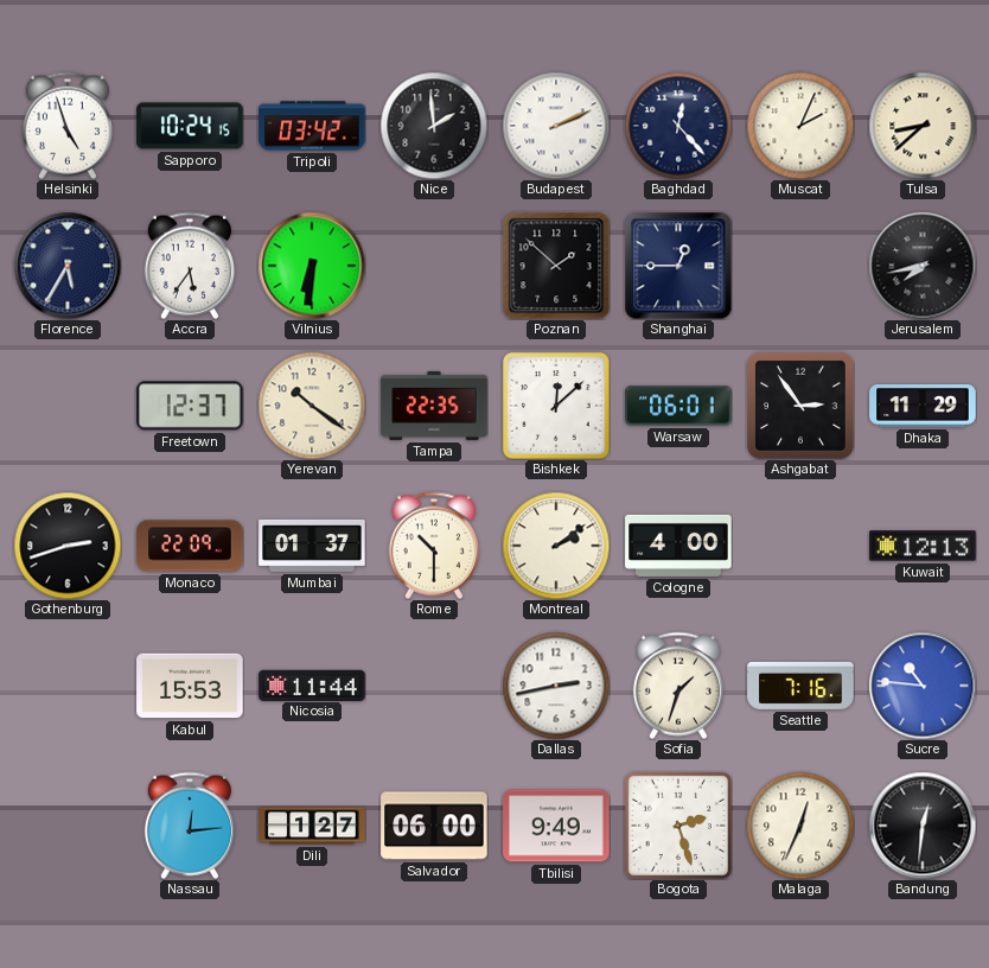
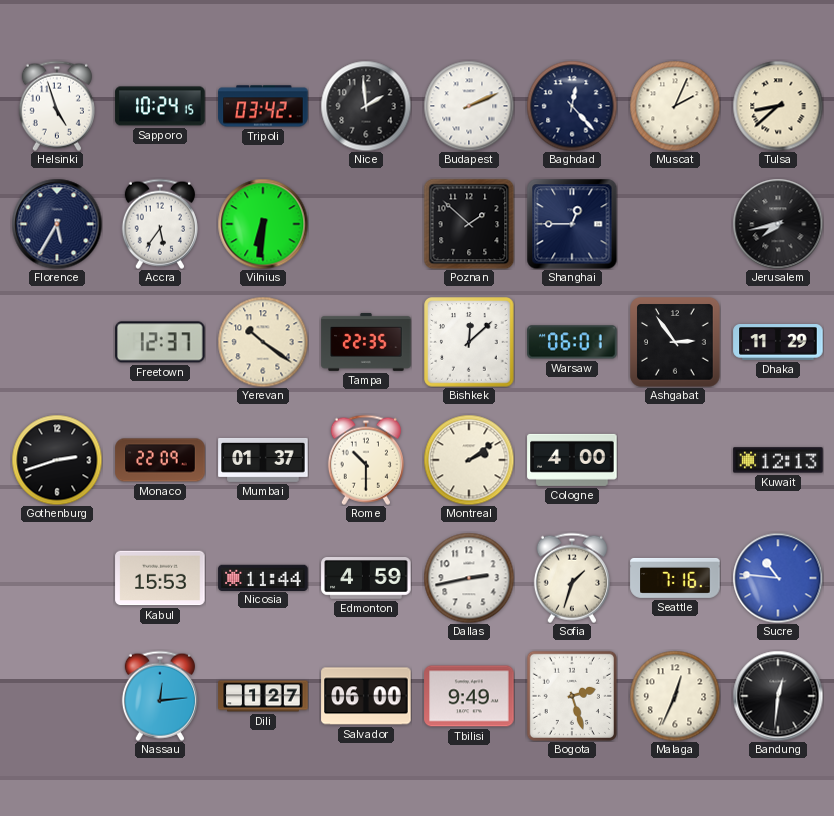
Edmonton: none -> 4:59
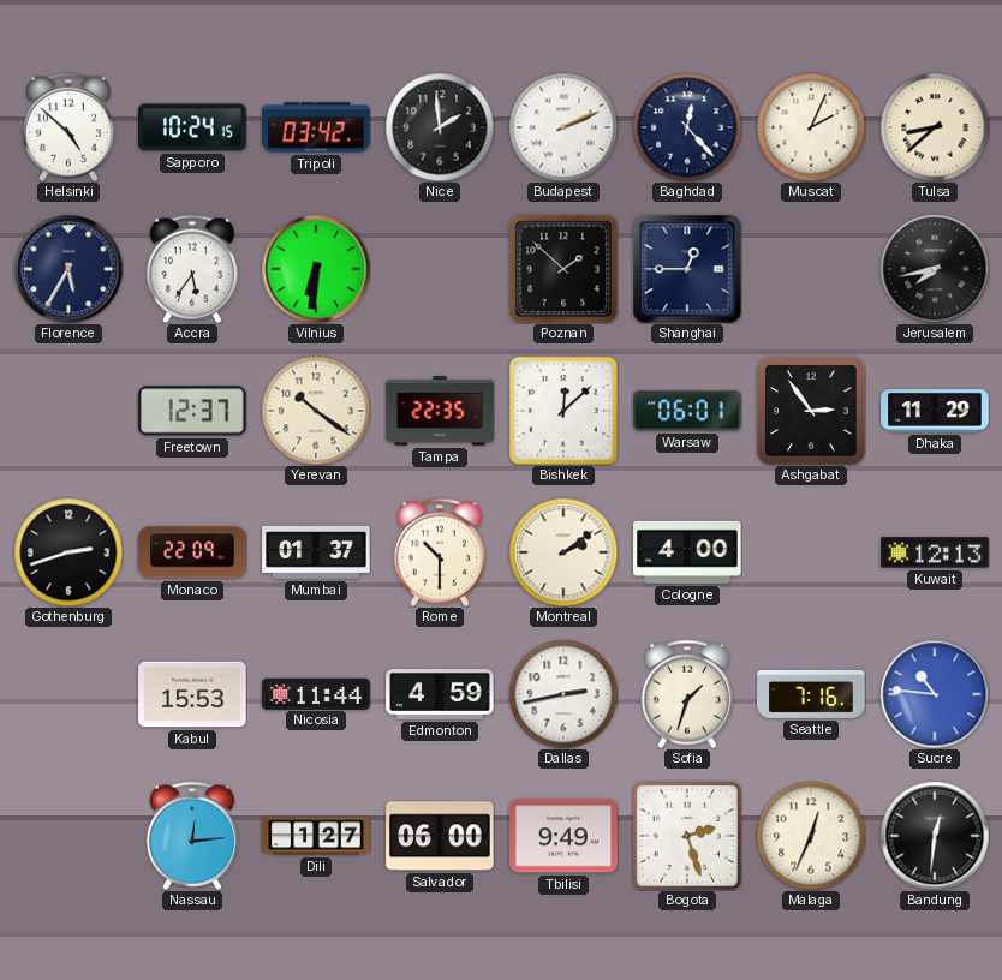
Helsinki: 4:57 -> 4:52
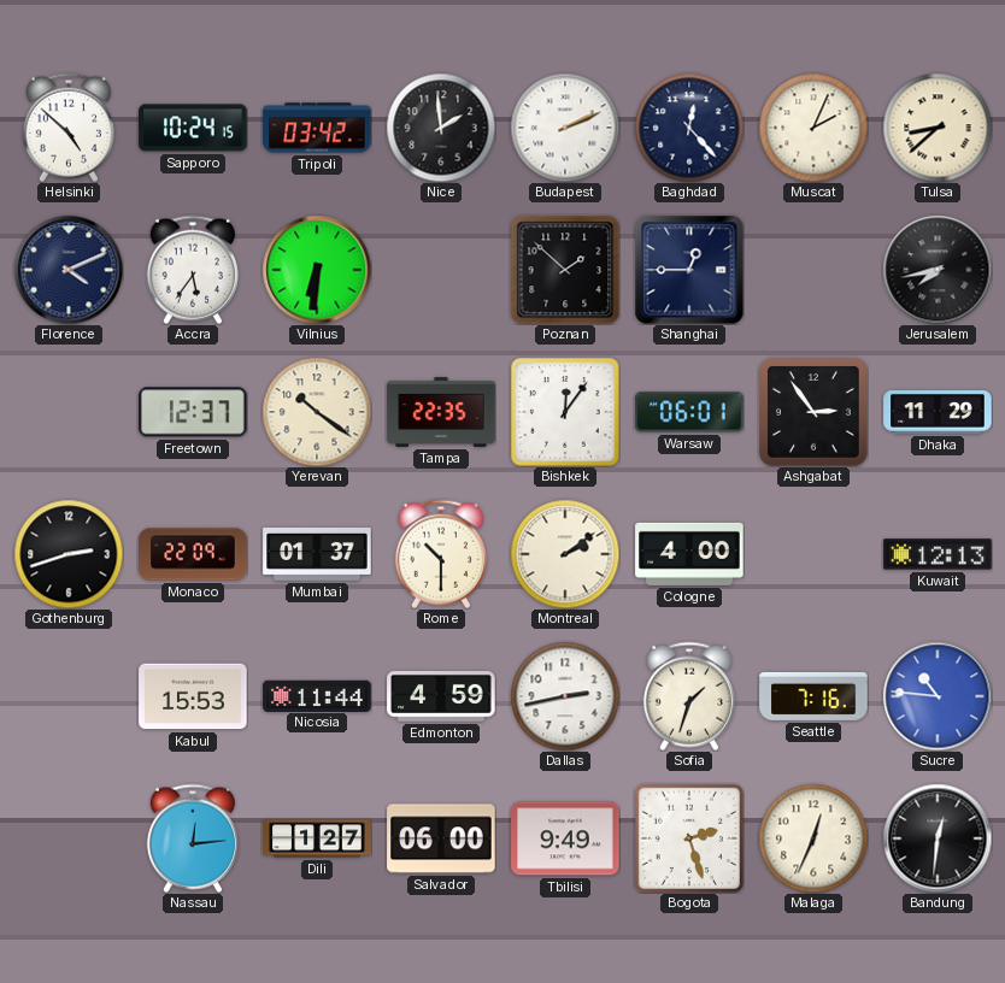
Florence: 5:35 -> 4:11
Bishkek: 12:08 -> 12:06
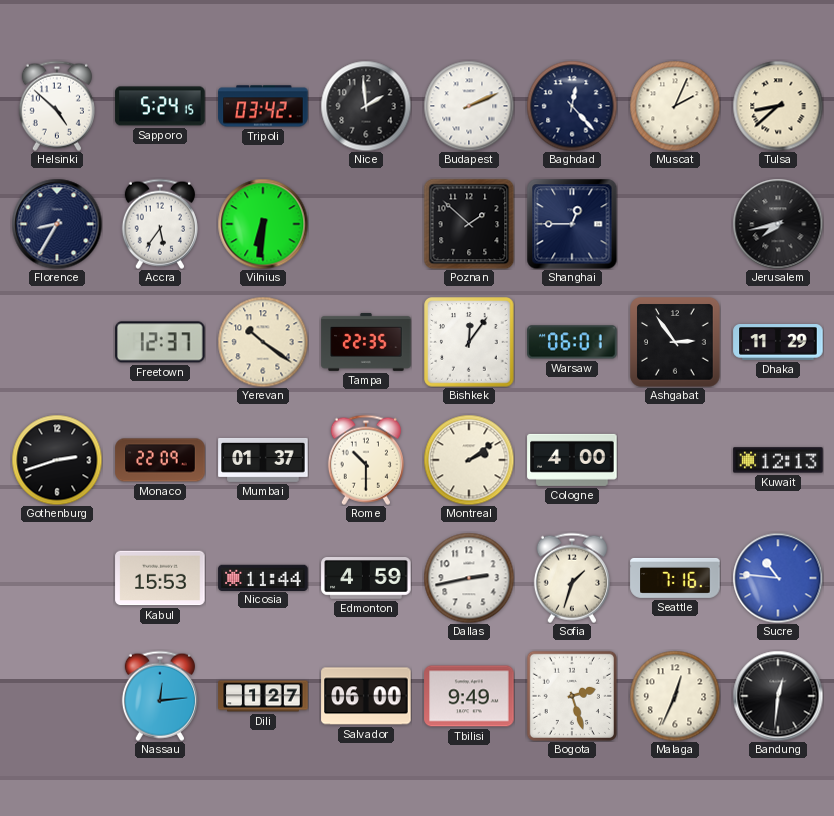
Sapporo: 10:24 -> 5:24
Florence: 4:11 -> 8:35
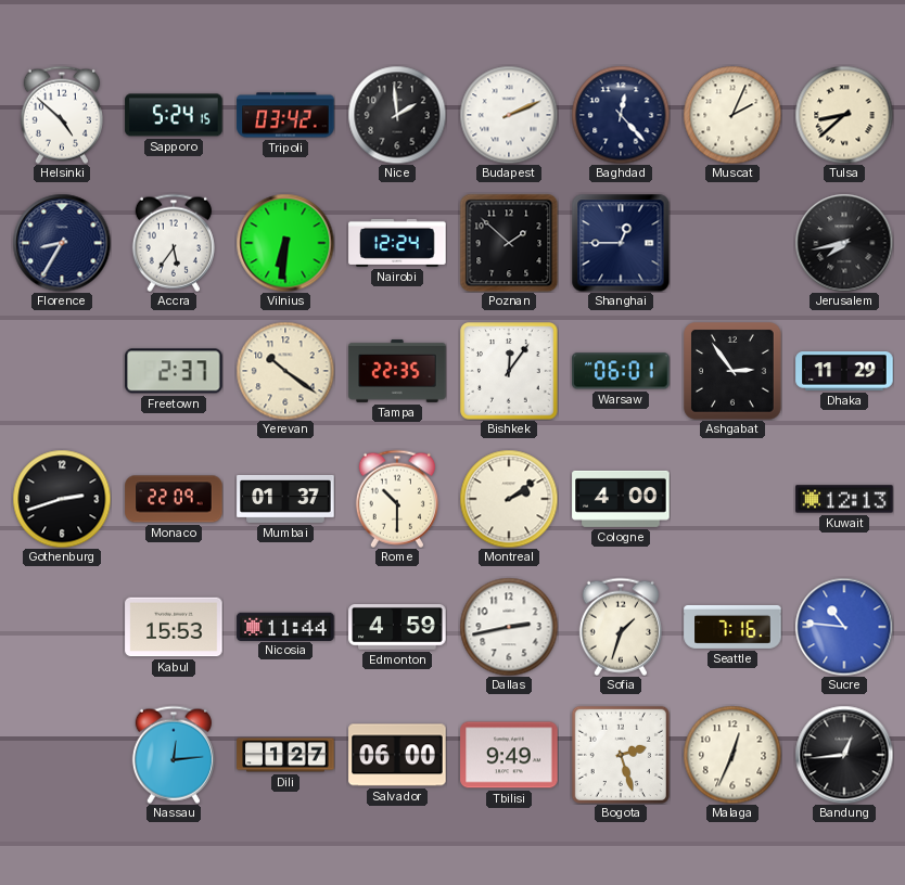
Nairobi: none -> 12:24
Freetown: 12:37 -> 2:37
Bandung: 12:31 -> 12:44
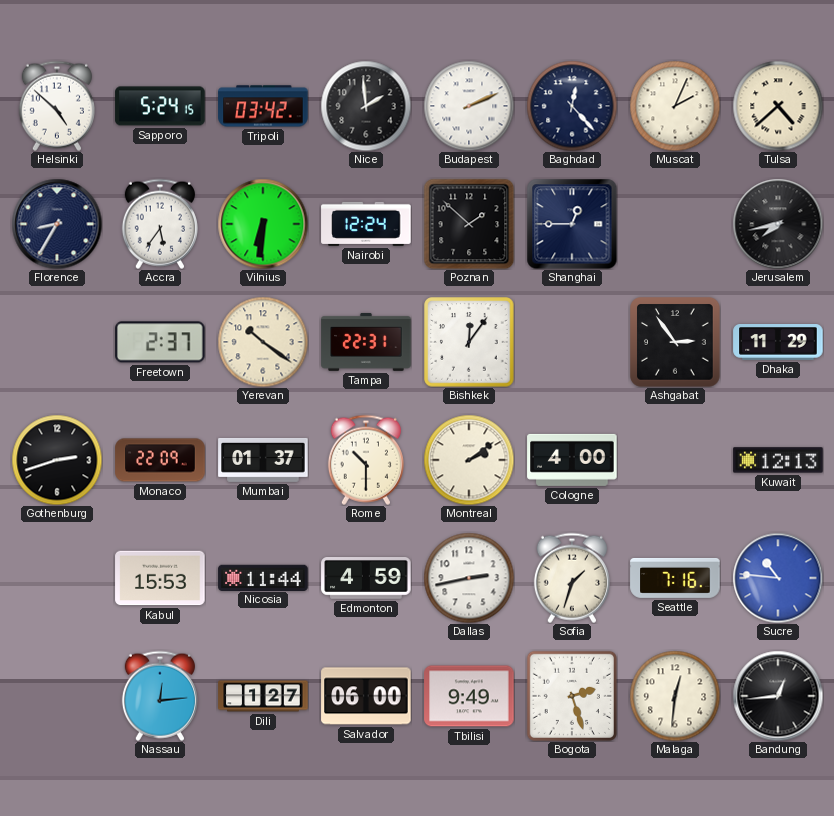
Tulsa: 8:38 -> 4:38
Tampa: 22:35 -> 22:31
Warsaw: 06:01 -> none
Malaga: 12:34 -> 12:31
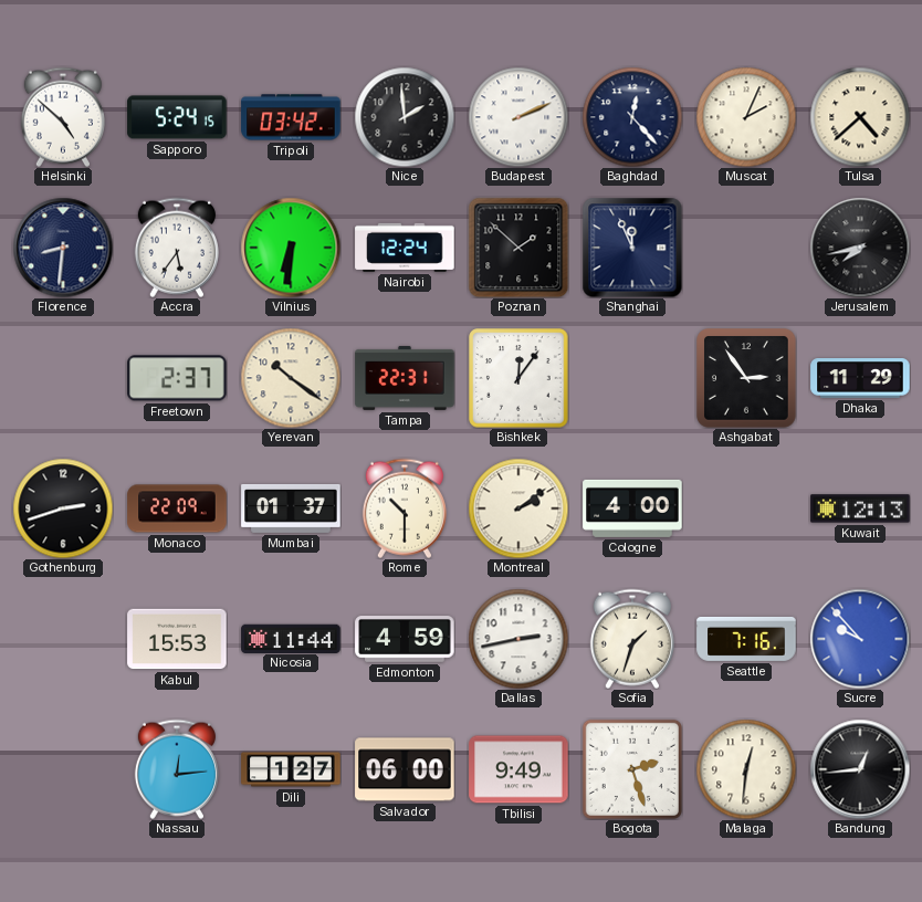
Florence: 8:35 -> 8:31
Shanghai: 12:45 -> 11:56
Sucre: 10:46 -> 9:53
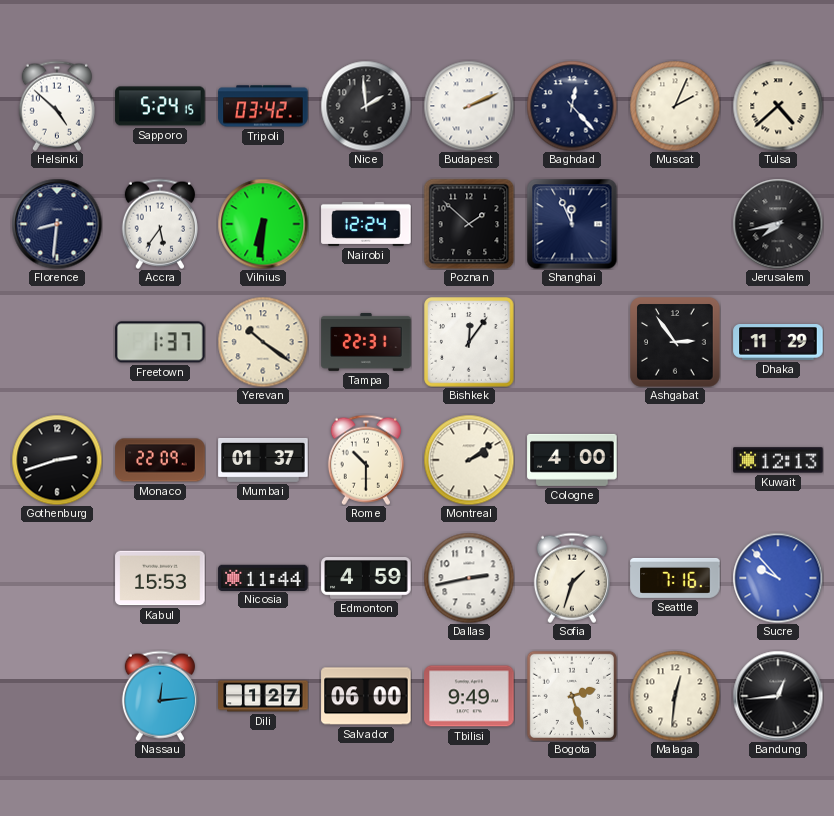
Freetown: 2:37 -> 1:37
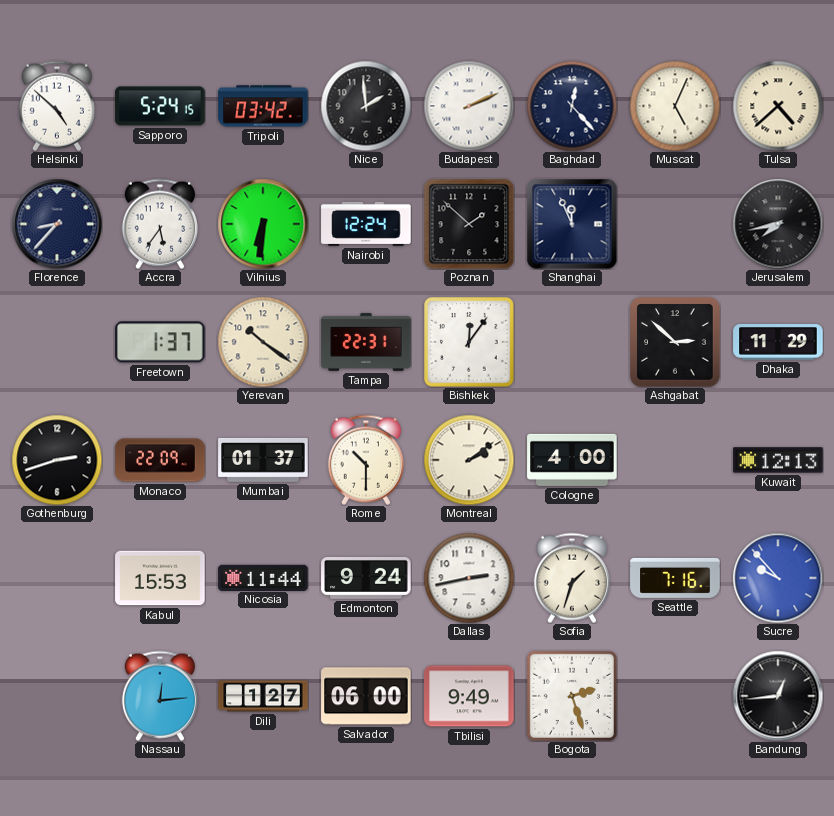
Muscat: 2:04 -> 5:04
Florence: 8:31 -> 8:37
Ashgabat: 2:54 -> 2:52
Edmonton: 4:59 -> 9:24
Malaga: 12:31 -> none
